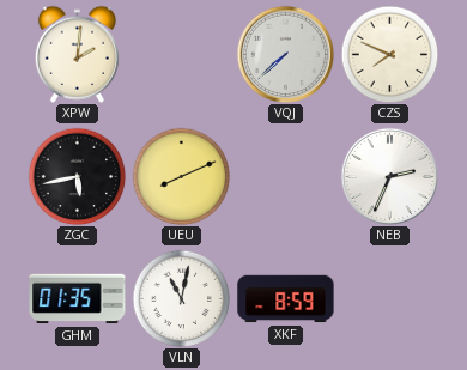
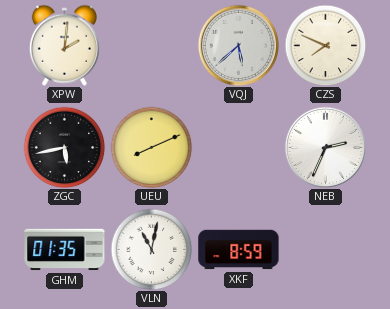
VQJ: 7:38 -> 5:38
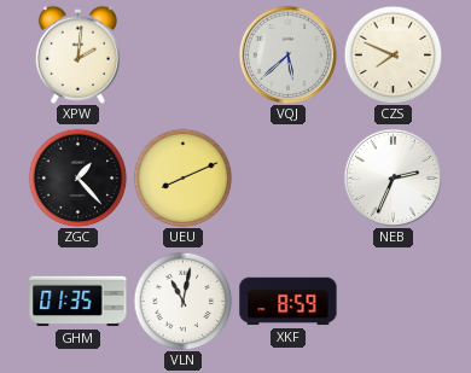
ZGC: 5:43 -> 1:23
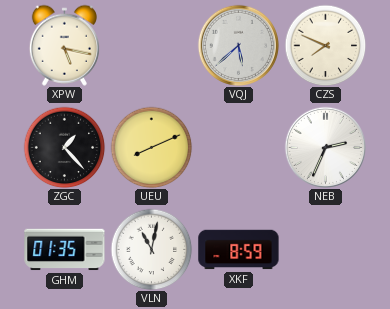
XPW: 2:01 -> 5:17
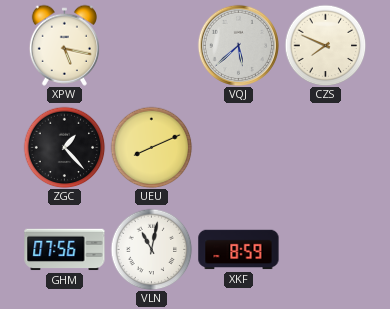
NEB: 2:34 -> none
GHM: 01:35 -> 07:56
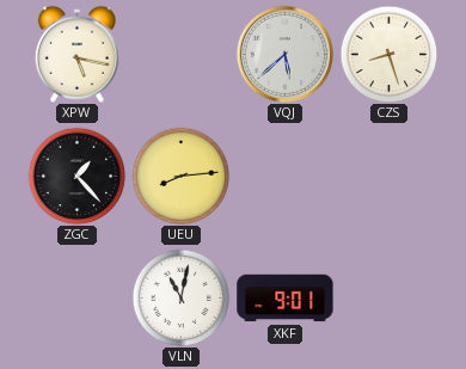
CZS: 7:49 -> 8:27
UEU: 8:11 -> 8:14
GHM: 07:56 -> none
XKF: 8:59 -> 9:01
